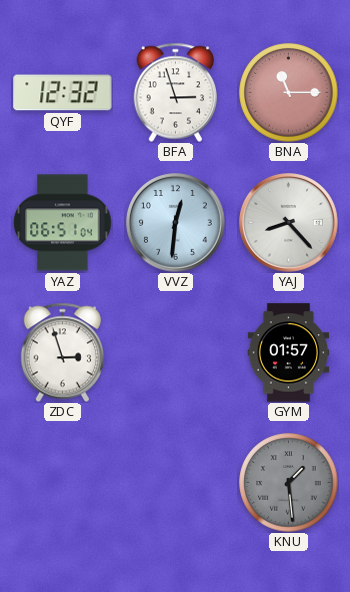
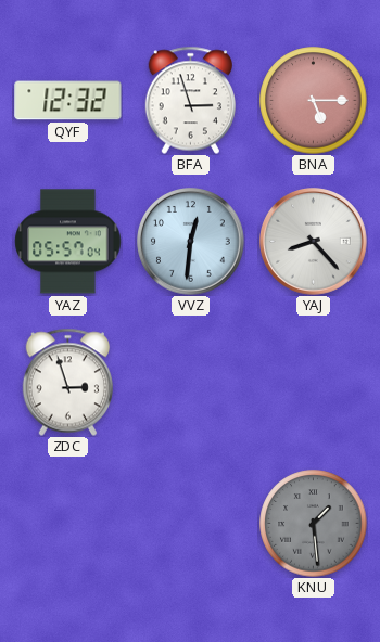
BNA: 11:15 -> 5:15
YAZ: 06:51 -> 05:57
GYM: 01:57 -> none
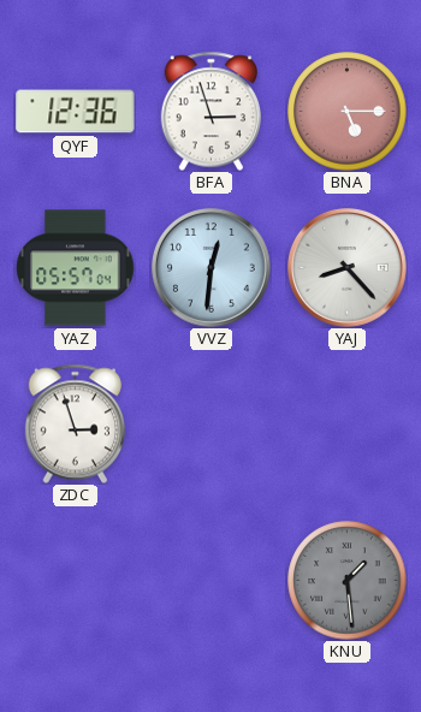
QYF: 12:32 -> 12:36
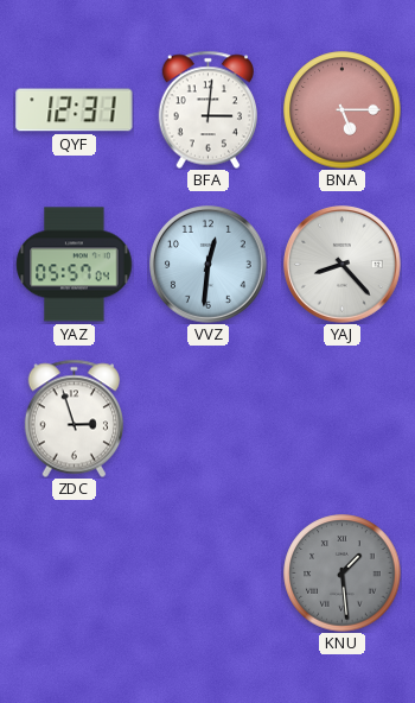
QYF: 12:36 -> 12:31
BFA: 2:57 -> 3:01
